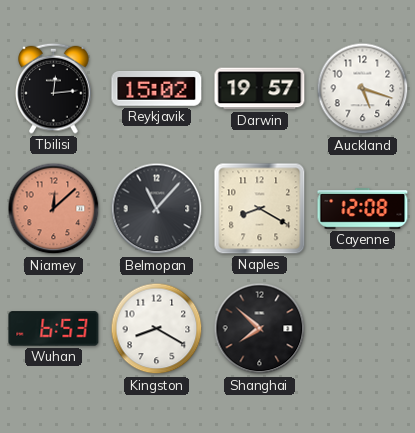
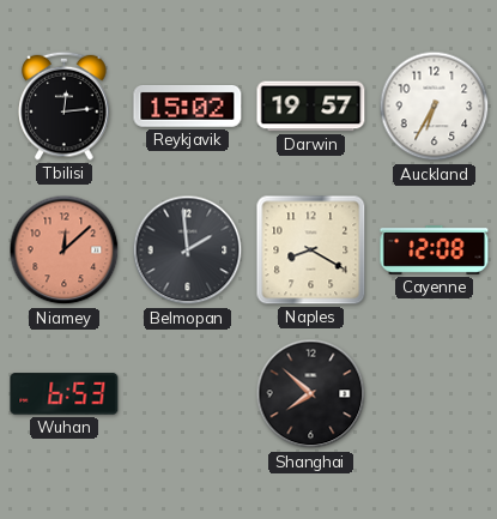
Auckland: 5:18 -> 6:35
Belmopan: 11:07 -> 1:59
Kingston: 8:20 -> none
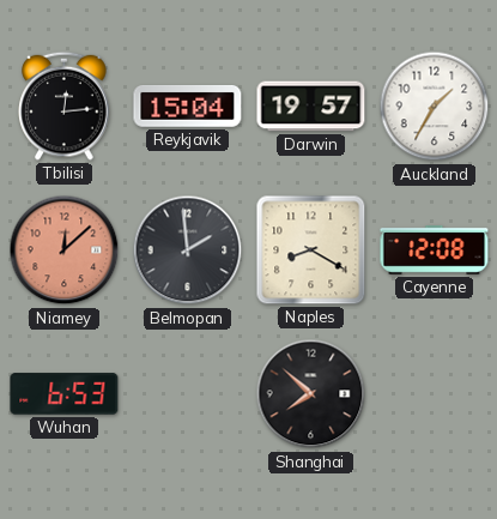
Reykjavik: 15:02 -> 15:04
Auckland: 6:35 -> 1:35
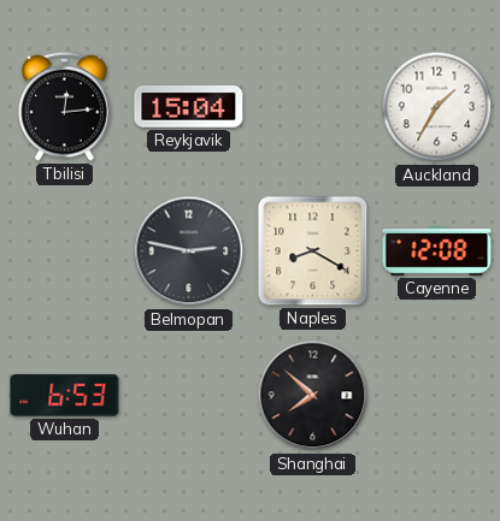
Darwin: 19:57 -> none
Niamey: 12:08 -> none
Belmopan: 1:59 -> 2:47
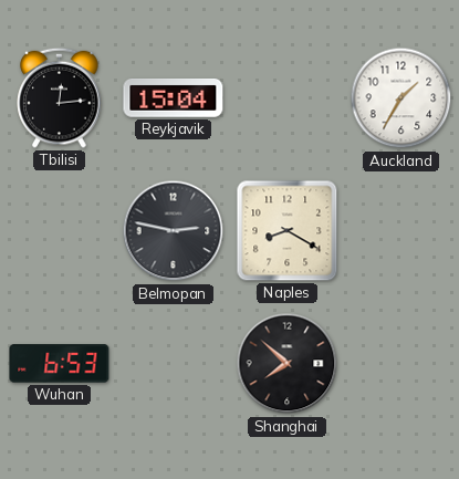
Cayenne: 12:08 -> none
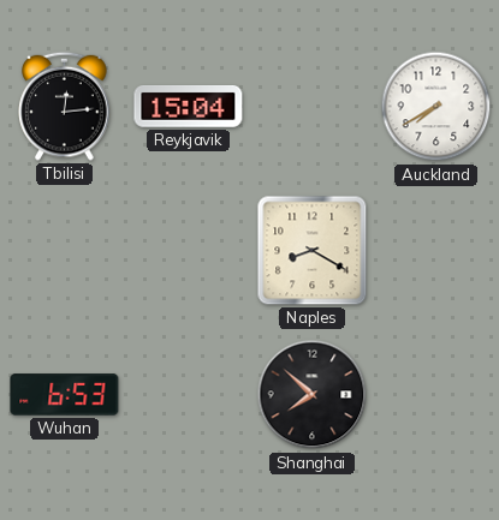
Auckland: 1:35 -> 7:40
Belmopan: 2:47 -> none
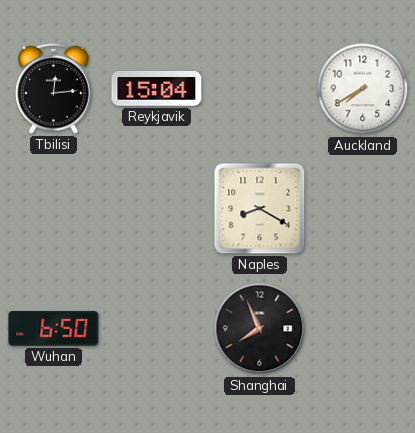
Wuhan: 6:53 -> 6:50
Shanghai: 7:52 -> 7:56
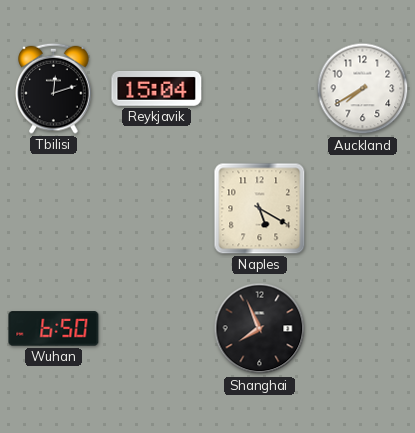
Tbilisi: 12:14 -> 12:12
Naples: 8:20 -> 5:20
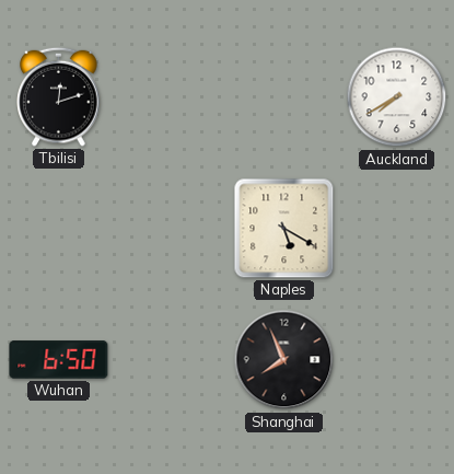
Reykjavik: 15:04 -> none
